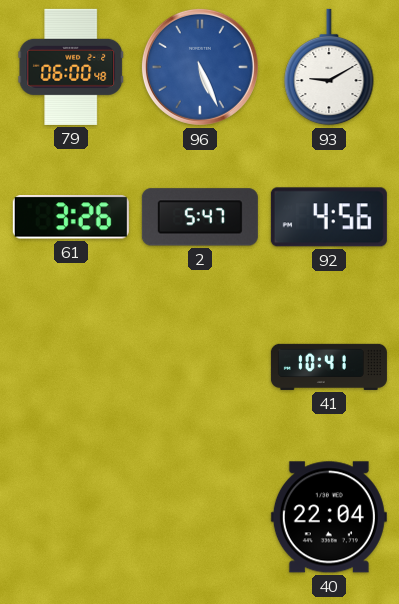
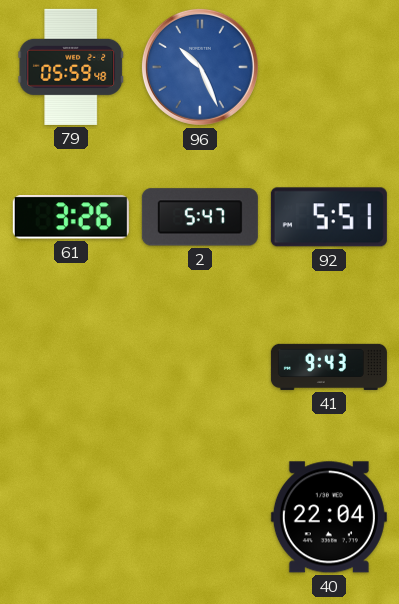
79: 06:00 -> 05:59
96: 5:26 -> 10:26
93: 9:10 -> none
92: 4:56 -> 5:51
41: 10:41 -> 9:43
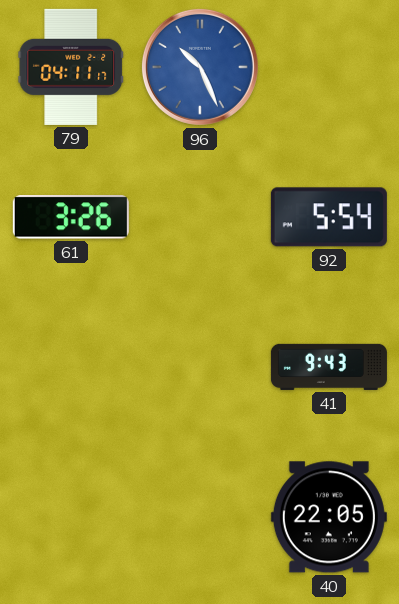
79: 05:59 -> 04:11
2: 5:47 -> none
92: 5:51 -> 5:54
40: 22:04 -> 22:05
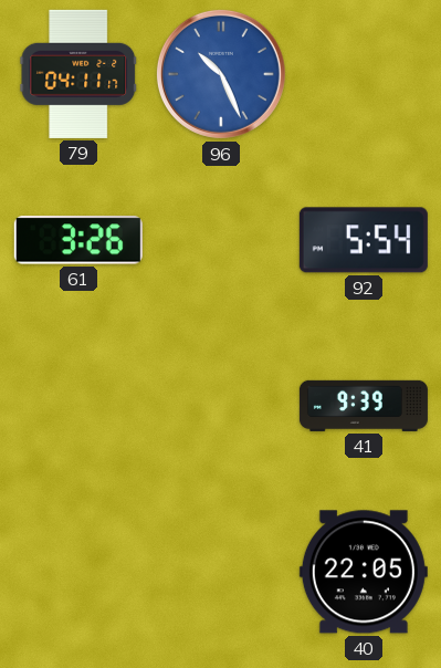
41: 9:43 -> 9:39
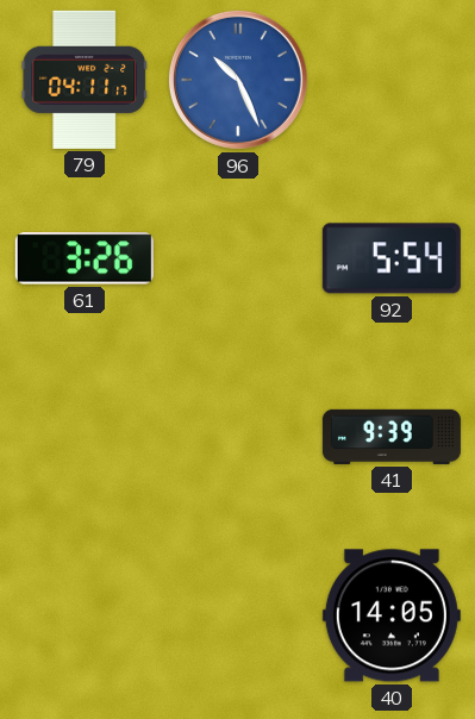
40: 22:05 -> 14:05
